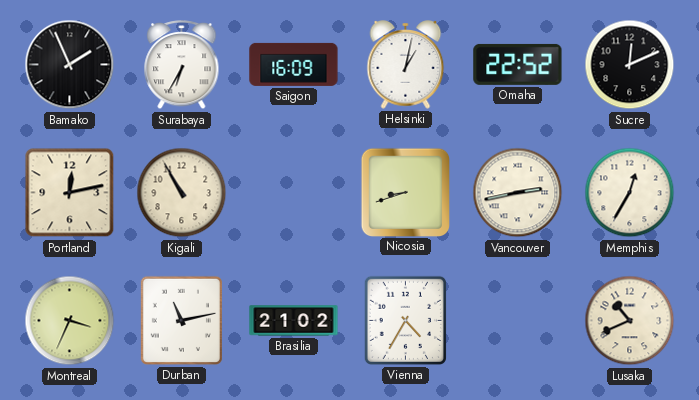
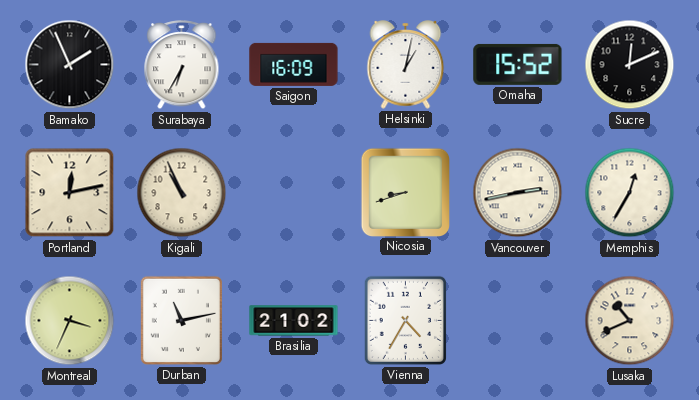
Omaha: 22:52 -> 15:52
Kigali: 10:55 -> 10:56
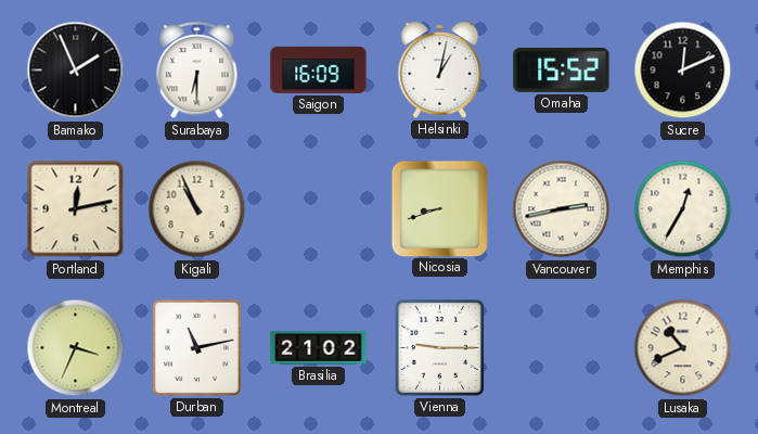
Surabaya: 6:35 -> 6:30
Vienna: 4:35 -> 9:15
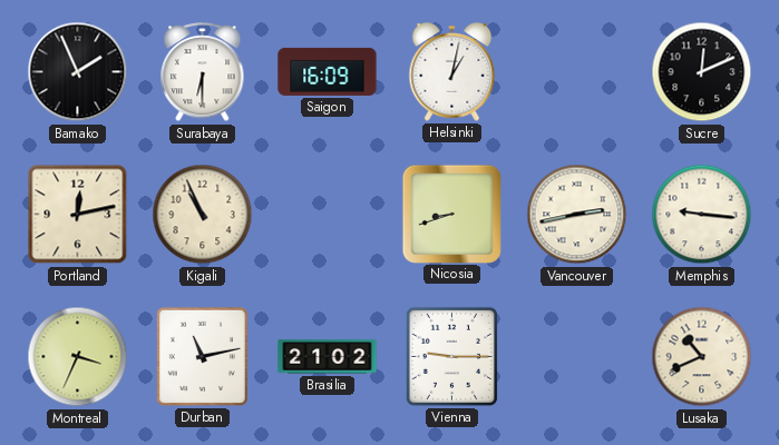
Omaha: 15:52 -> none
Memphis: 12:35 -> 9:16
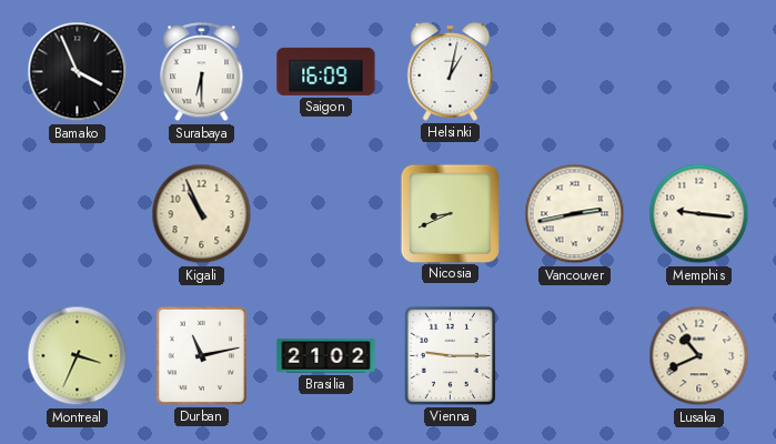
Bamako: 1:56 -> 3:56
Sucre: 12:11 -> none
Portland: 12:13 -> none
Nicosia: 8:42 -> 8:41
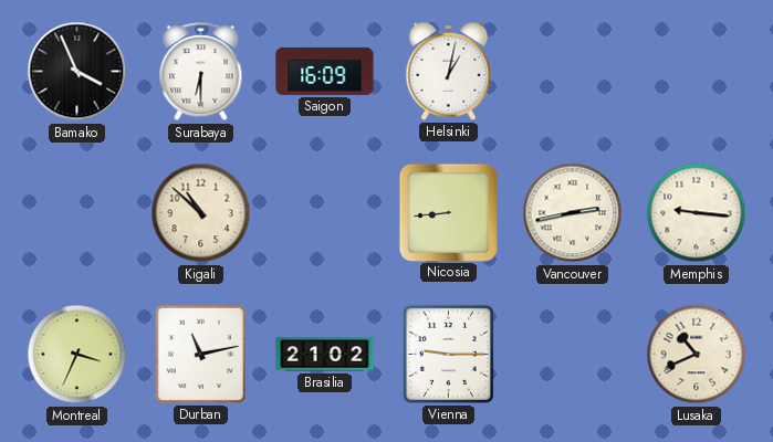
Kigali: 10:56 -> 10:52
Nicosia: 8:41 -> 8:44
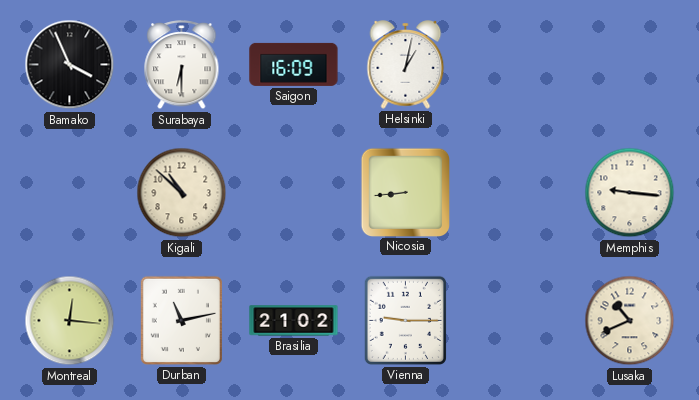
Vancouver: 2:43 -> none
Montreal: 3:34 -> 12:16
